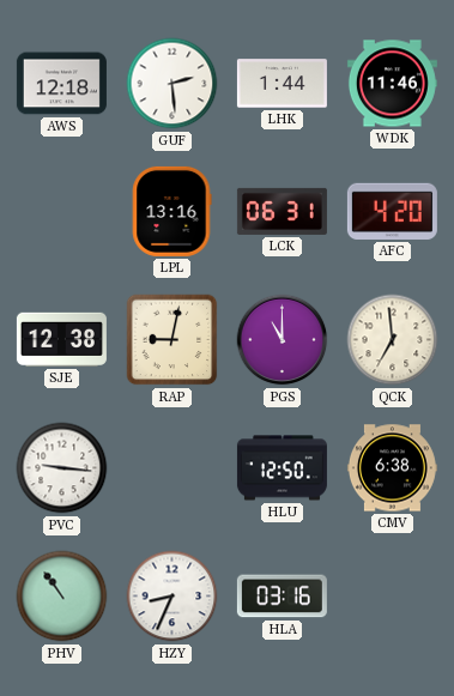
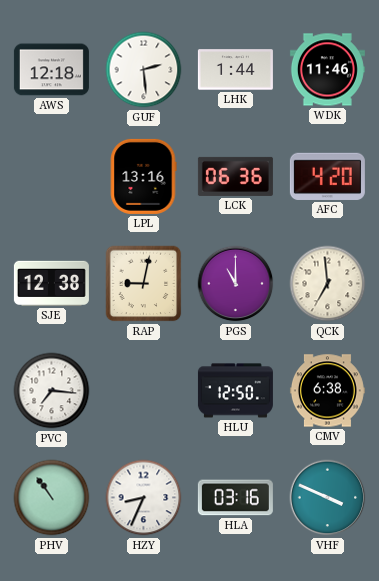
LCK: 06:31 -> 06:36
PVC: 9:16 -> 7:16
VHF: none -> 3:49
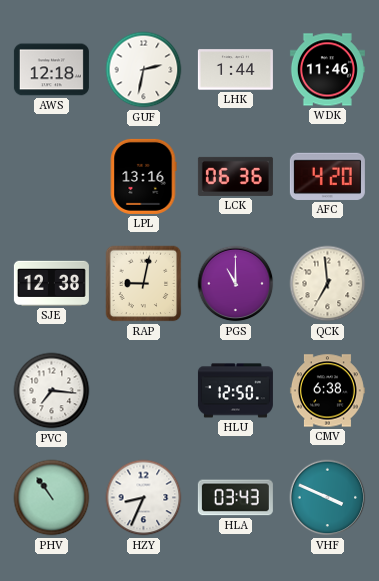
GUF: 2:29 -> 2:32
HLA: 03:16 -> 03:43
